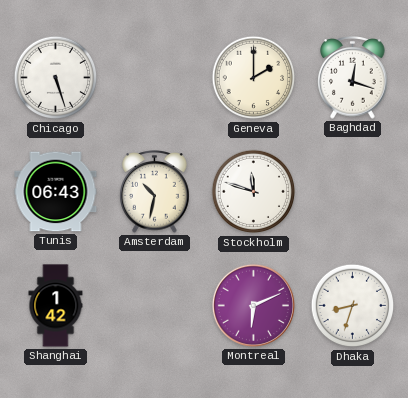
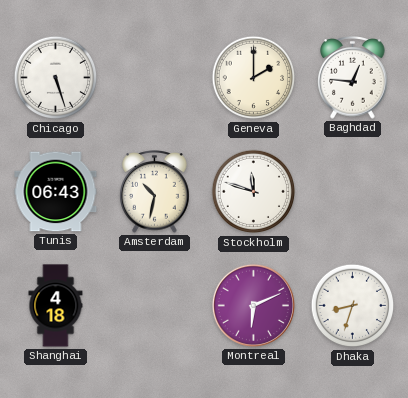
Baghdad: 12:18 -> 12:46
Shanghai: 1:42 -> 4:18
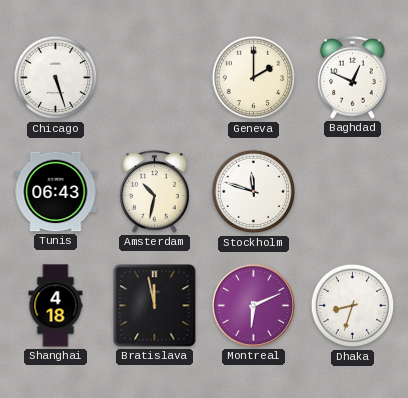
Baghdad: 12:46 -> 12:49
Bratislava: none -> 11:58
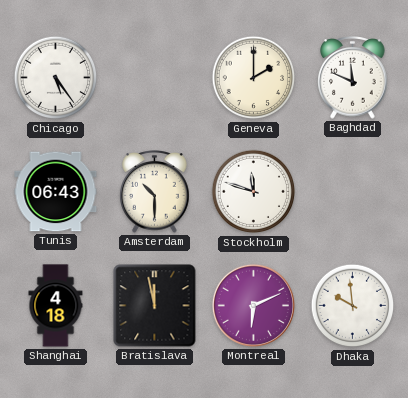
Chicago: 5:27 -> 5:24
Baghdad: 12:49 -> 11:49
Amsterdam: 10:32 -> 10:30
Dhaka: 8:33 -> 9:59
